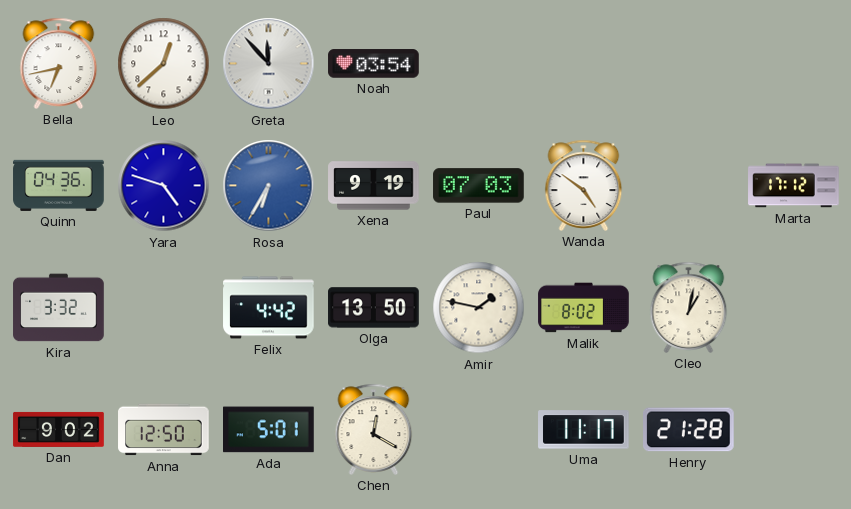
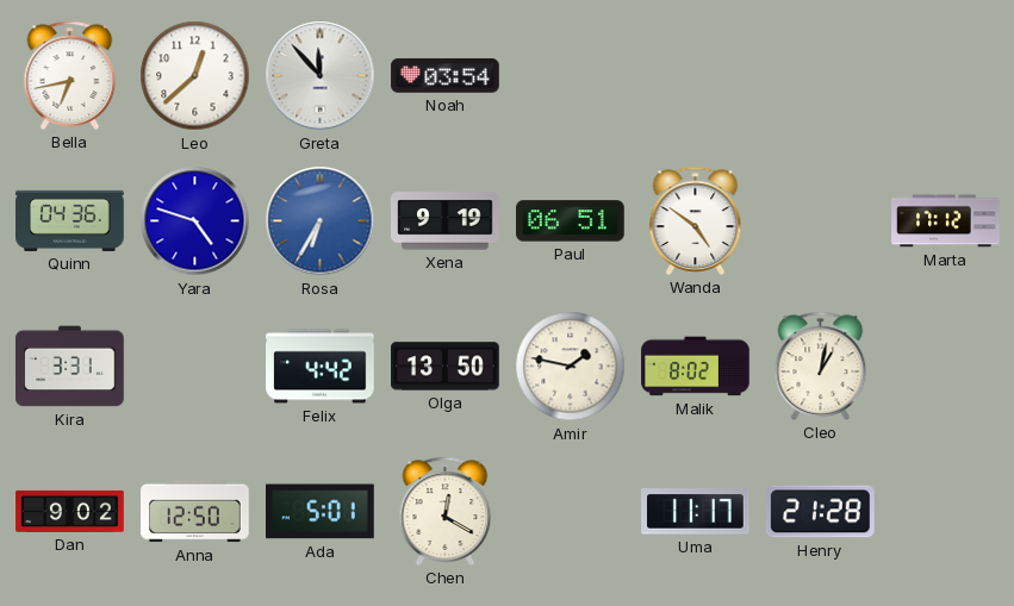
Paul: 07:03 -> 06:51
Kira: 3:32 -> 3:31
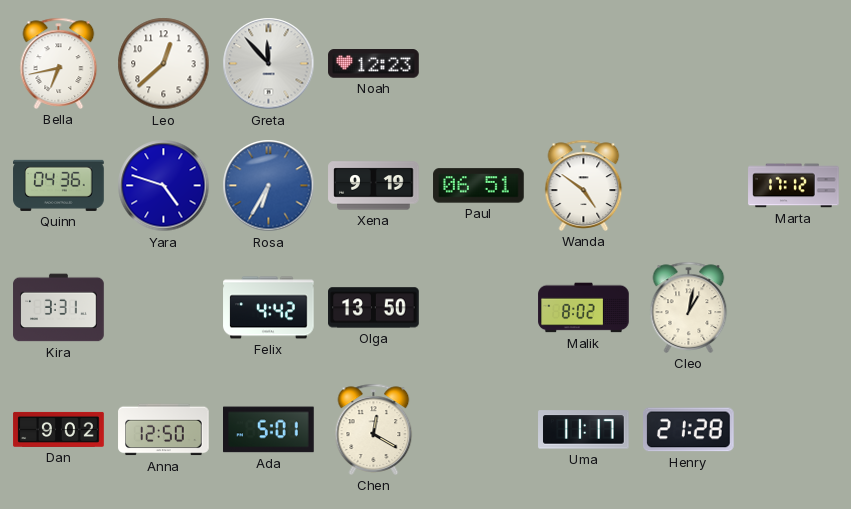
Noah: 03:54 -> 12:23
Amir: 1:47 -> none
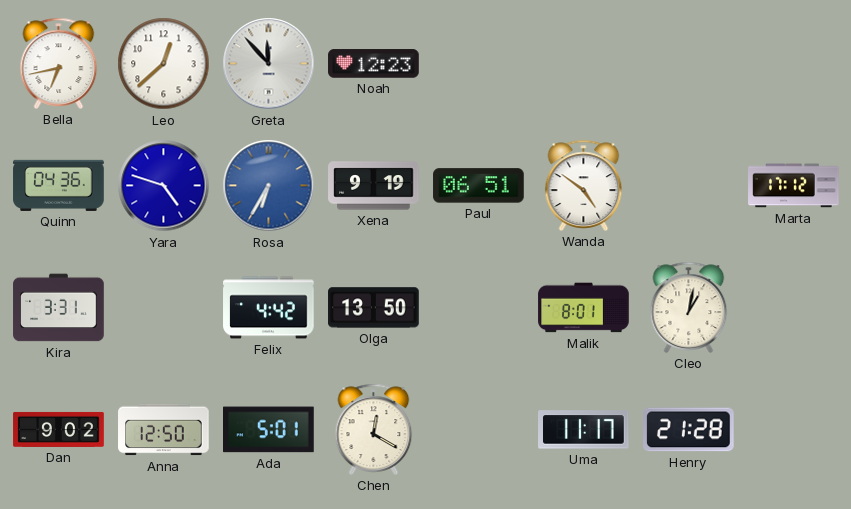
Malik: 8:02 -> 8:01
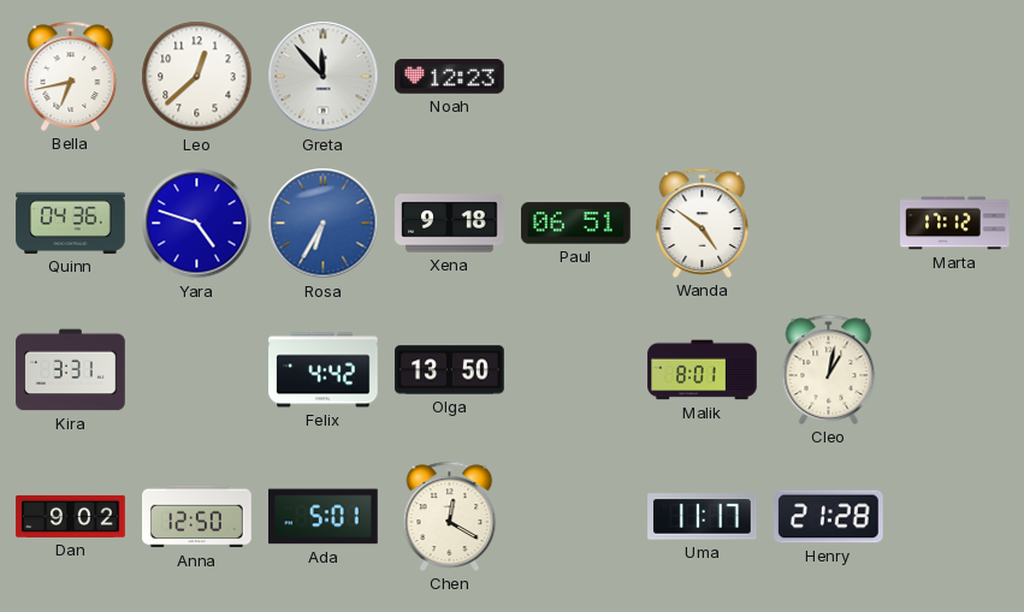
Xena: 9:19 -> 9:18
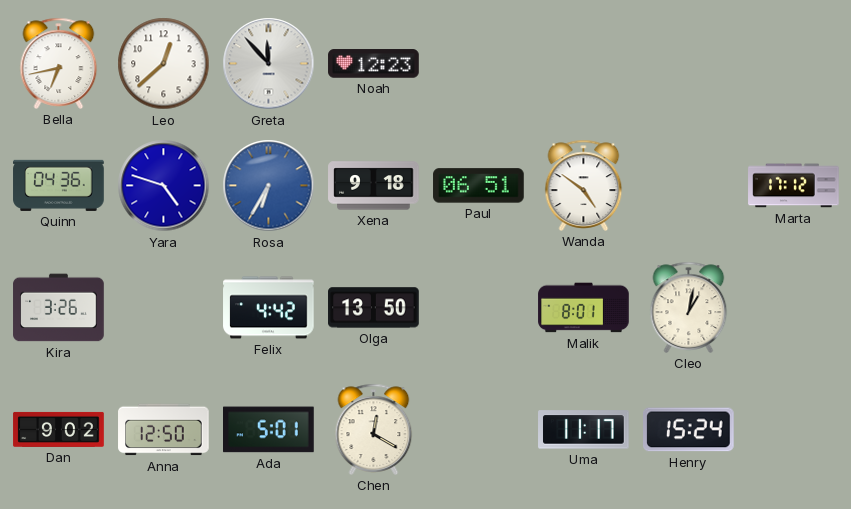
Kira: 3:31 -> 3:26
Henry: 21:28 -> 15:24
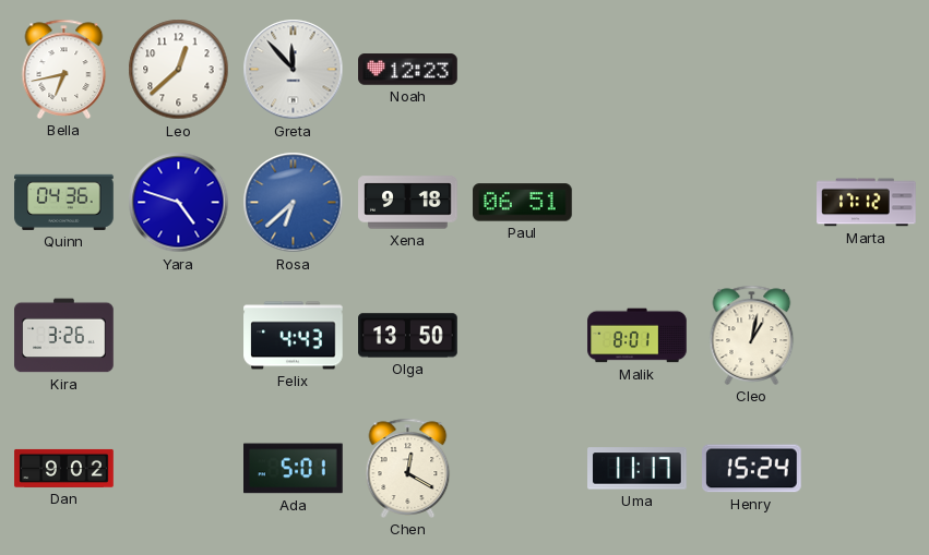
Rosa: 6:35 -> 6:38
Wanda: 4:51 -> none
Felix: 4:42 -> 4:43
Anna: 12:50 -> none
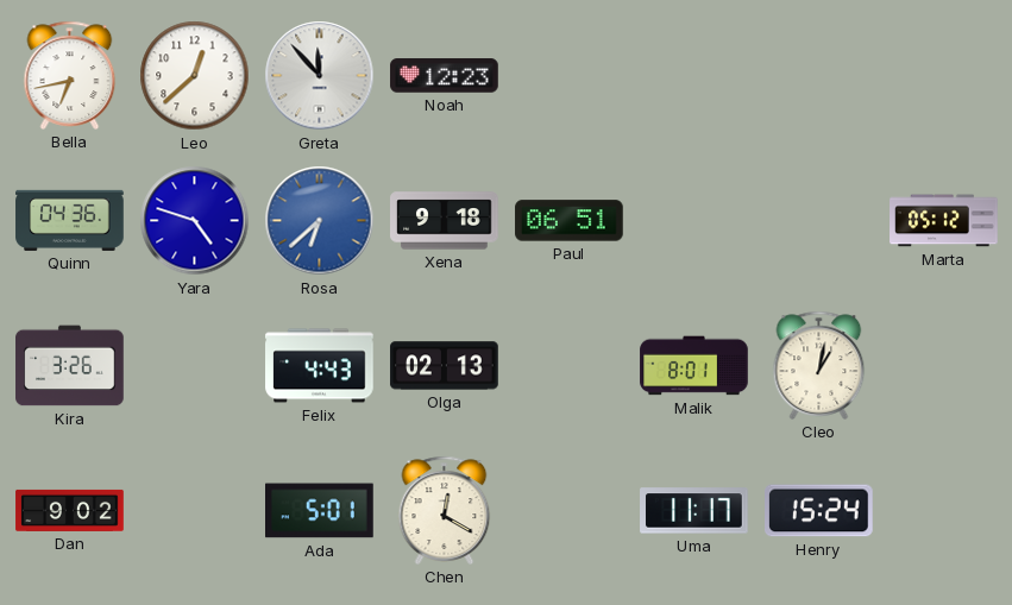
Marta: 17:12 -> 05:12
Olga: 13:50 -> 02:13
